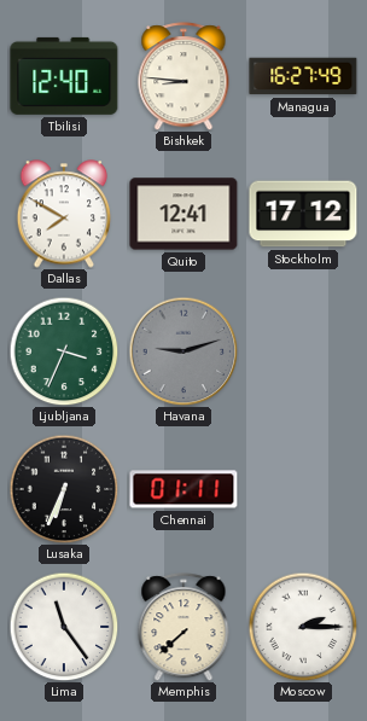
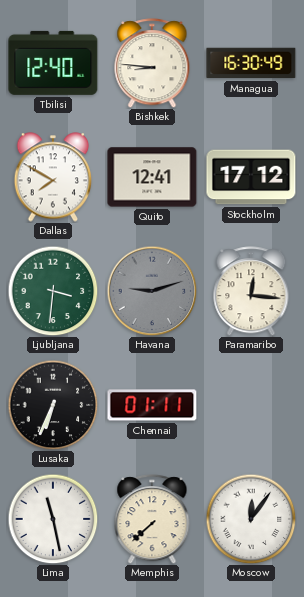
Managua: 16:27 -> 16:30
Ljubljana: 3:34 -> 3:31
Paramaribo: none -> 12:16
Lima: 11:24 -> 11:28
Moscow: 2:15 -> 12:06
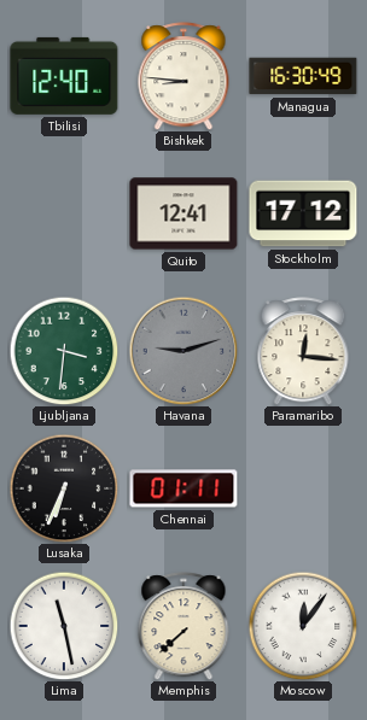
Dallas: 7:50 -> none
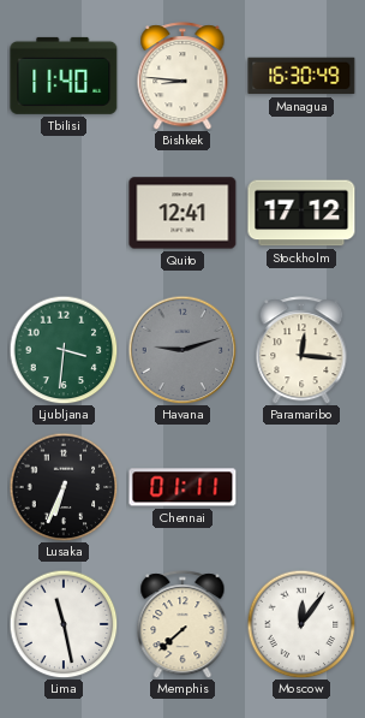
Tbilisi: 12:40 -> 11:40
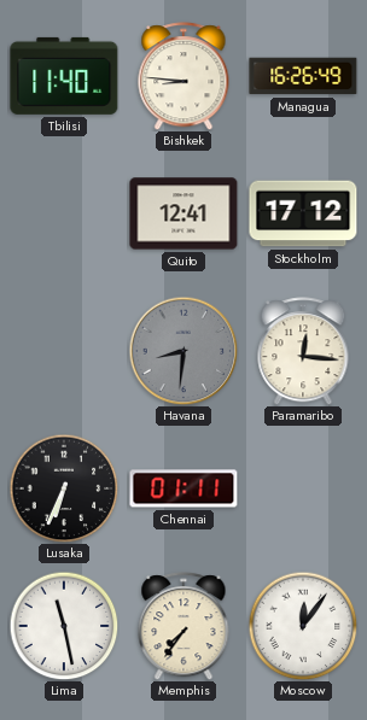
Managua: 16:30 -> 16:26
Ljubljana: 3:31 -> none
Havana: 9:12 -> 8:31
Memphis: 7:38 -> 7:36
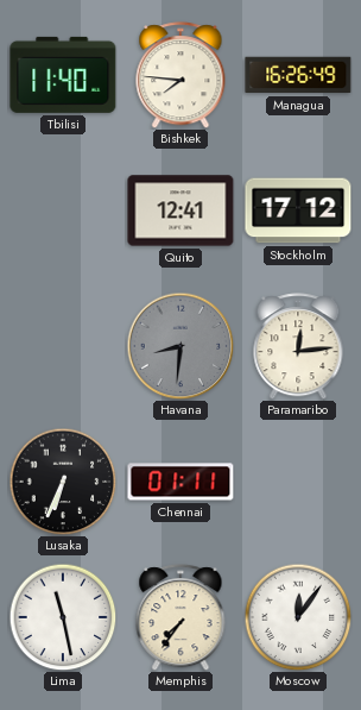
Bishkek: 8:46 -> 7:46
Paramaribo: 12:16 -> 12:14
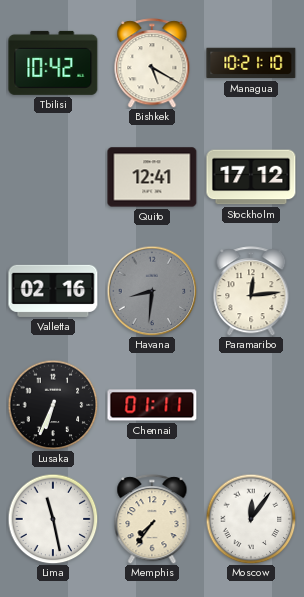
Tbilisi: 11:40 -> 10:42
Bishkek: 7:46 -> 5:20
Managua: 16:26 -> 10:21
Valletta: none -> 02:16
